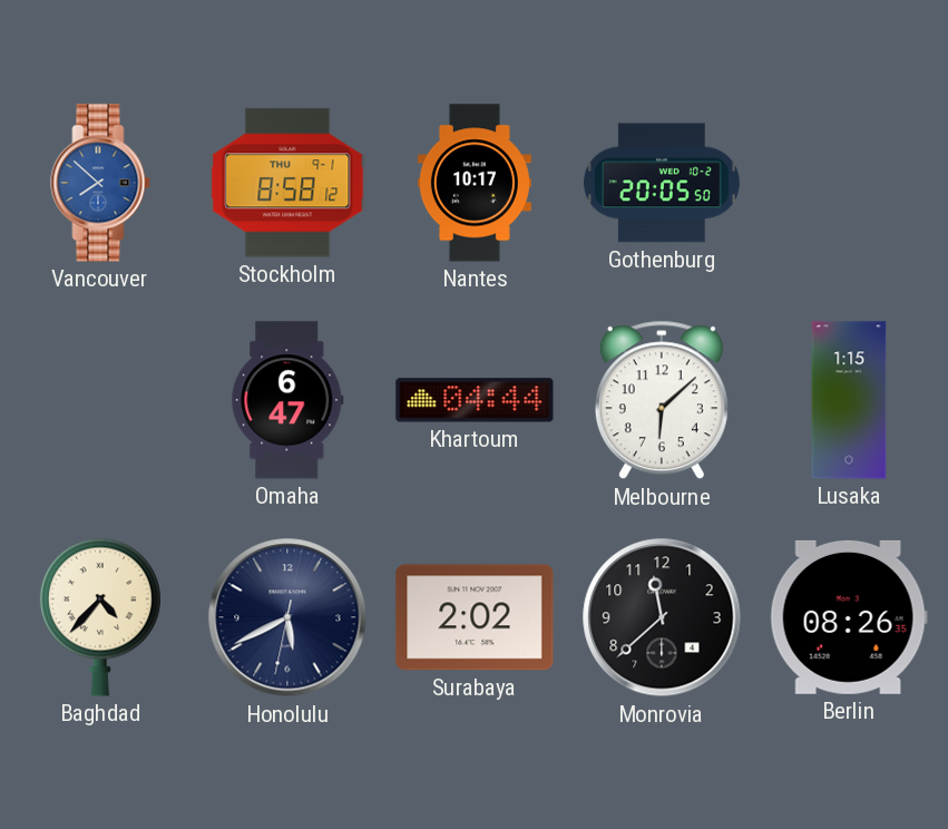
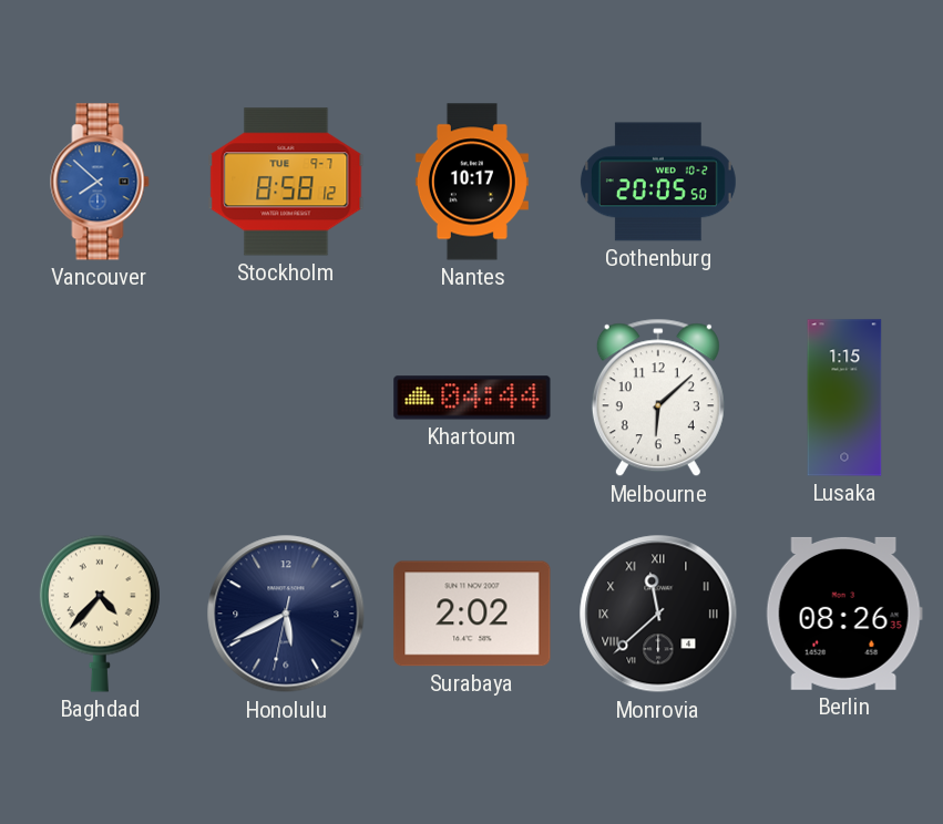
Stockholm date: THU 9-1 -> TUE 9-7
Omaha: 6:47 -> none
Monrovia numerals: Arabic -> Roman
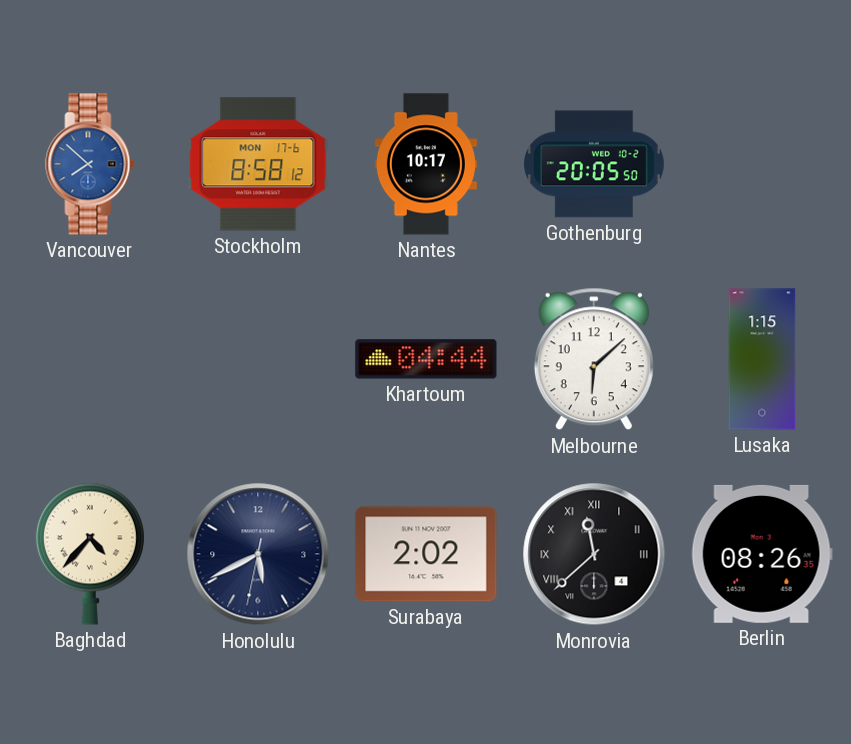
Stockholm date: TUE 9-7 -> MON 17-6
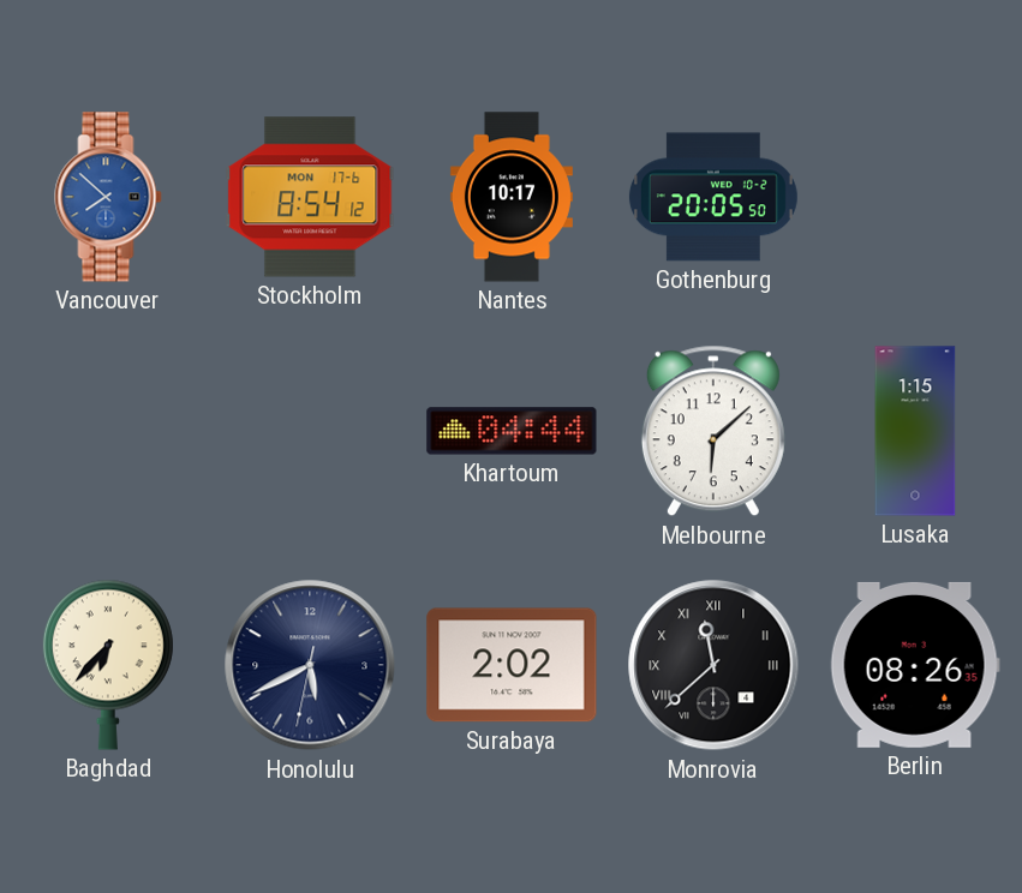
Stockholm: 8:58 -> 8:54
Baghdad: 4:37 -> 6:37
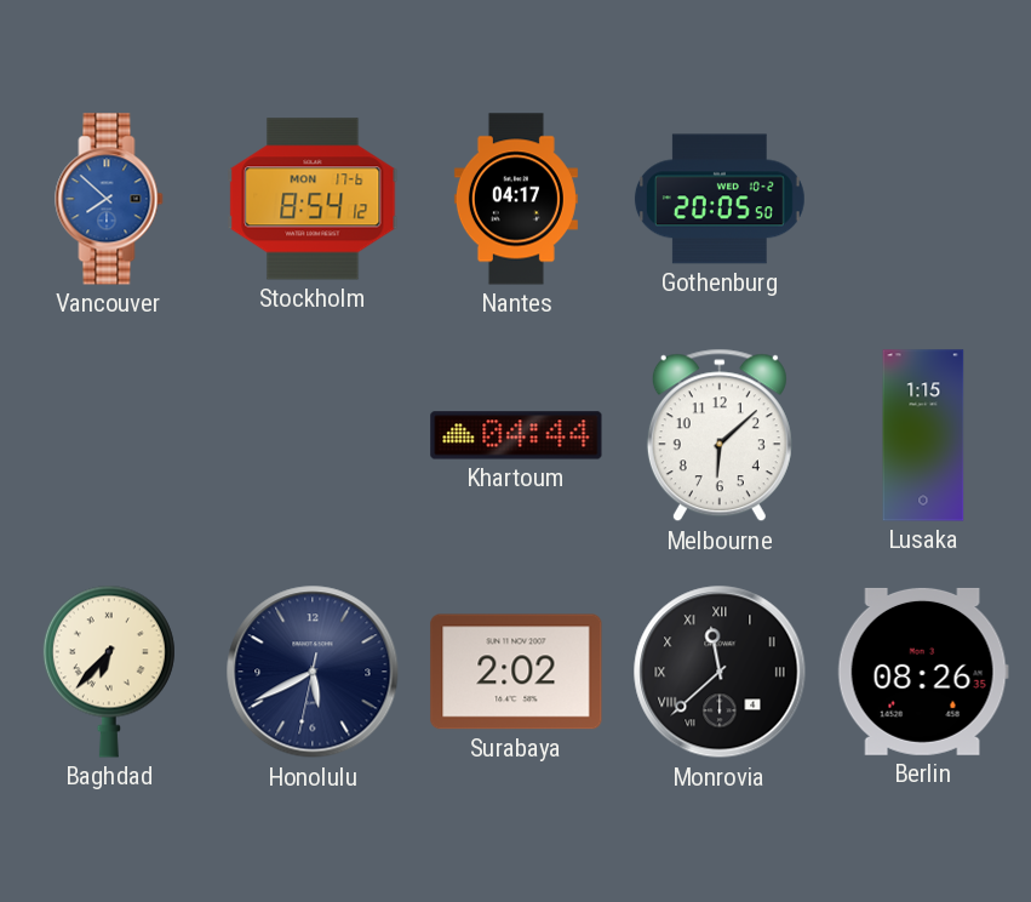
Nantes: 10:17 -> 04:17
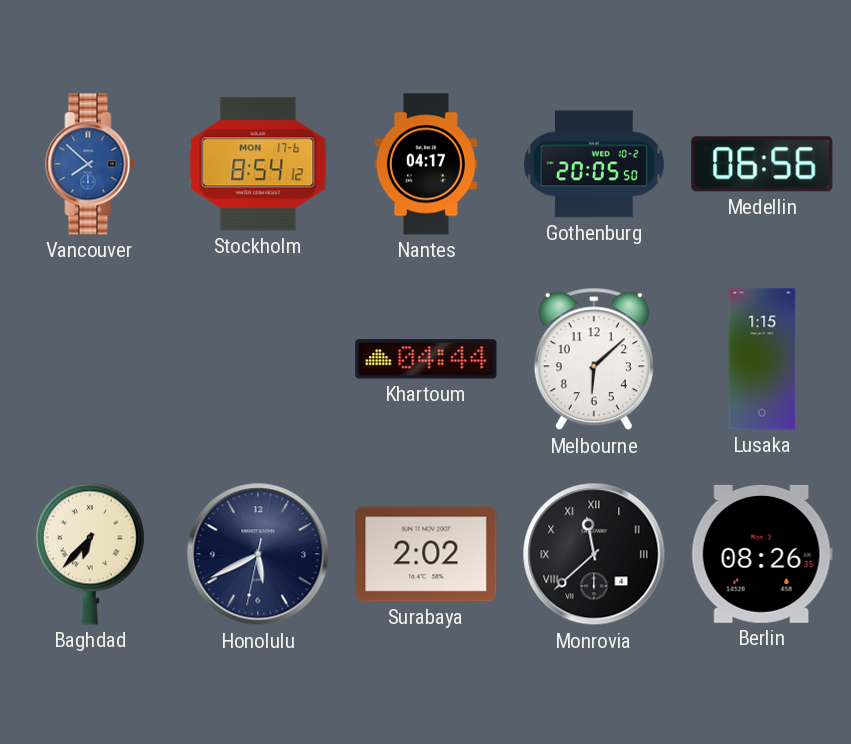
Medellin: none -> 06:56
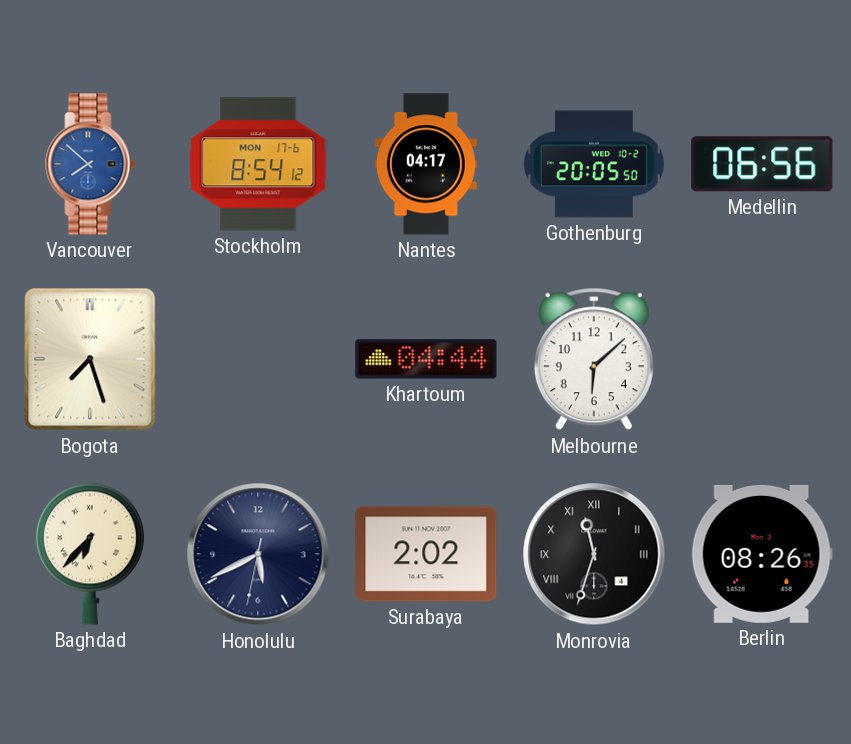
Bogota: none -> 7:27
Lusaka: 1:15 -> none
Monrovia: 11:38 -> 11:33
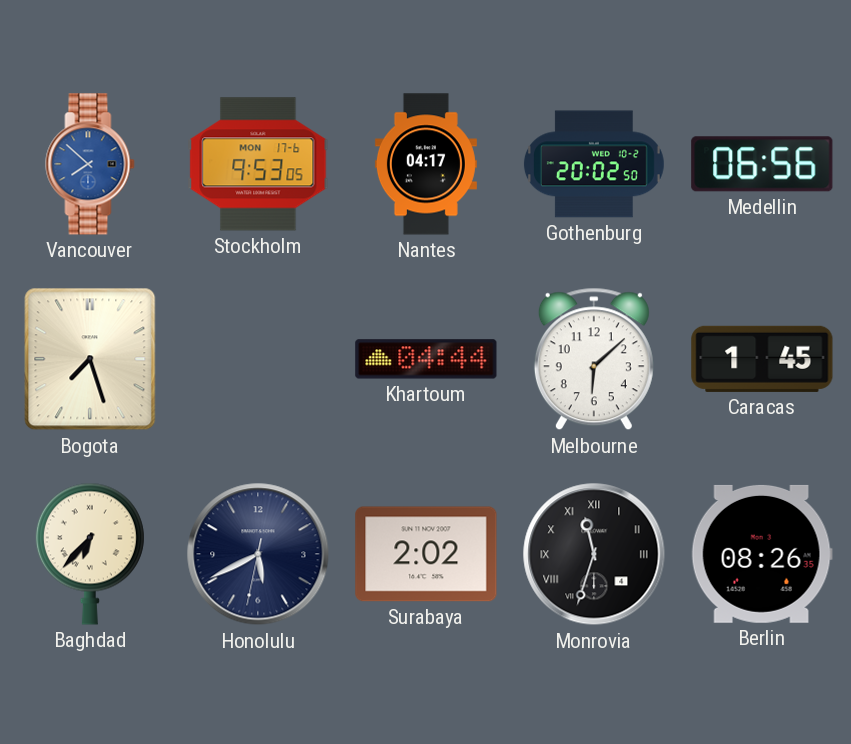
Stockholm: 8:54 -> 9:53
Gothenburg: 20:05 -> 20:02
Caracas: none -> 1:45
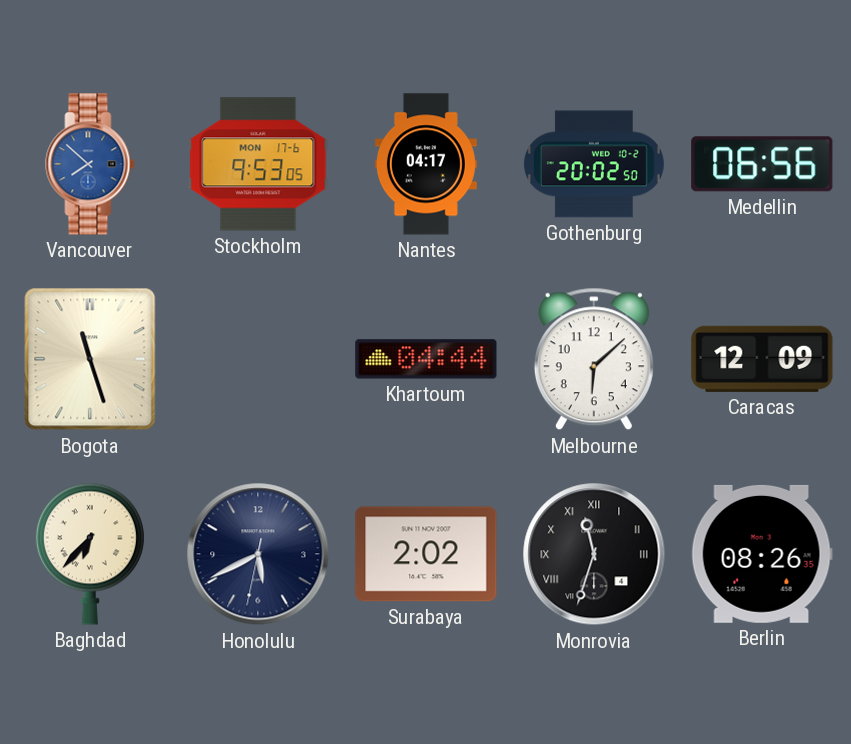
Bogota: 7:27 -> 11:27
Caracas: 1:45 -> 12:09
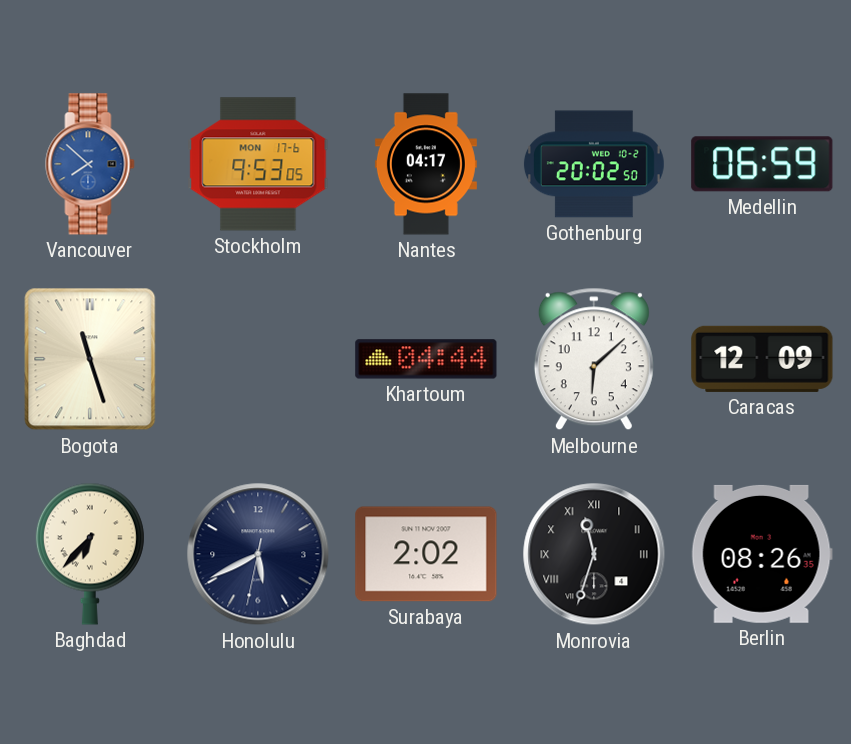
Medellin: 06:56 -> 06:59
